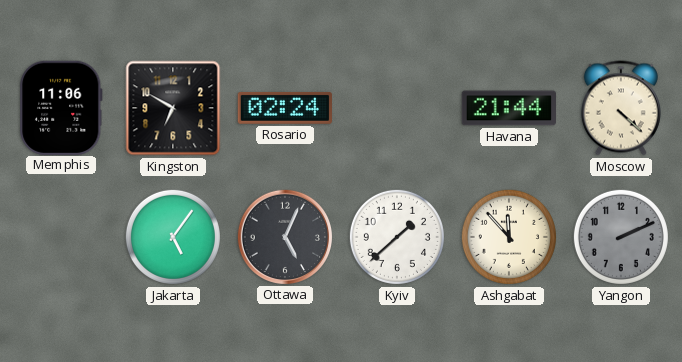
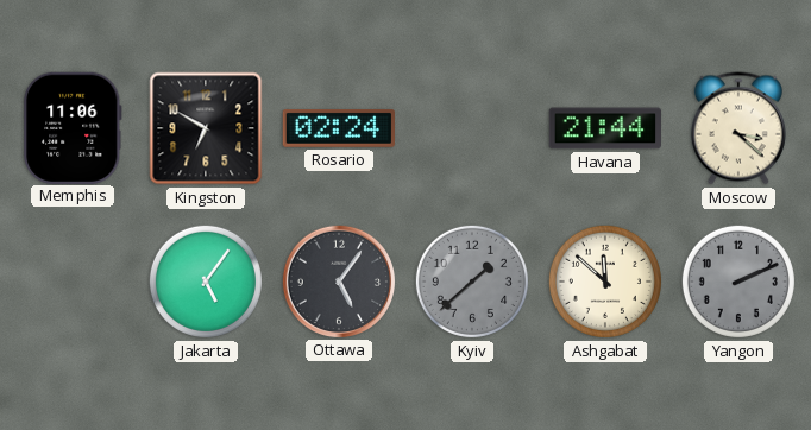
Moscow: 4:22 -> 3:22
Ottawa: 5:04 -> 5:06
Kyiv dial: white -> grey
Ashgabat: 11:53 -> 11:52
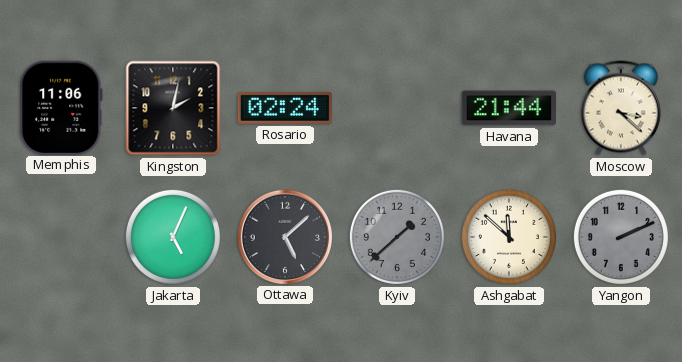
Kingston: 6:50 -> 2:02
Jakarta: 5:06 -> 5:04
Ottawa: 5:06 -> 5:08
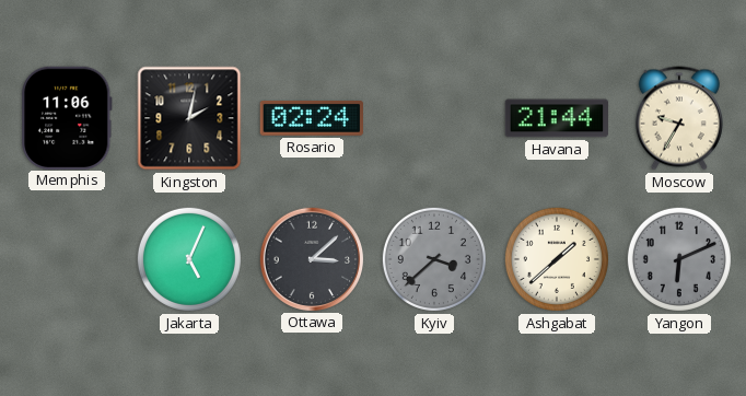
Moscow: 3:22 -> 9:35
Ottawa: 5:08 -> 3:08
Kyiv: 1:38 -> 3:38
Ashgabat: 11:52 -> 1:38
Yangon: 2:11 -> 6:11
